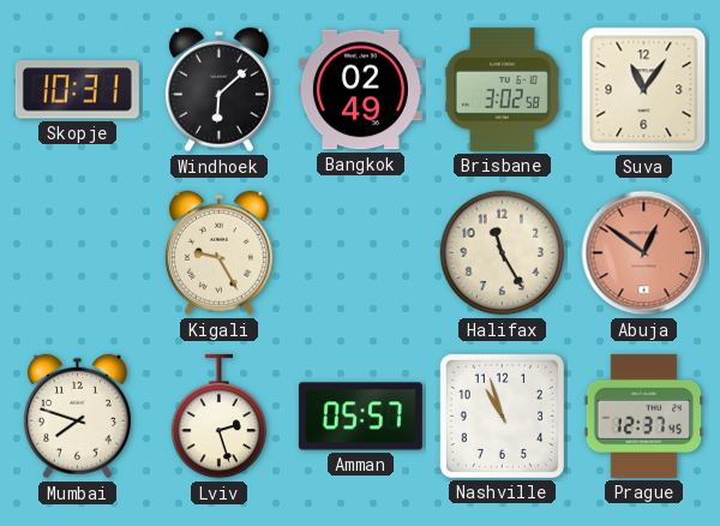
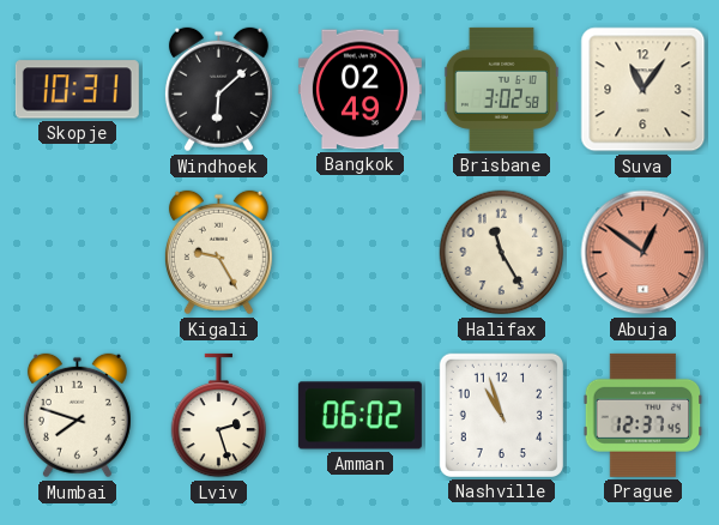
Amman: 05:57 -> 06:02
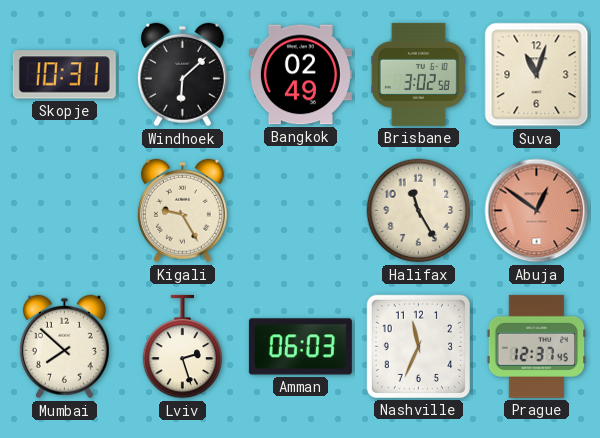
Suva: 11:06 -> 11:03
Mumbai: 7:48 -> 7:52
Amman: 06:02 -> 06:03
Nashville: 10:57 -> 11:34
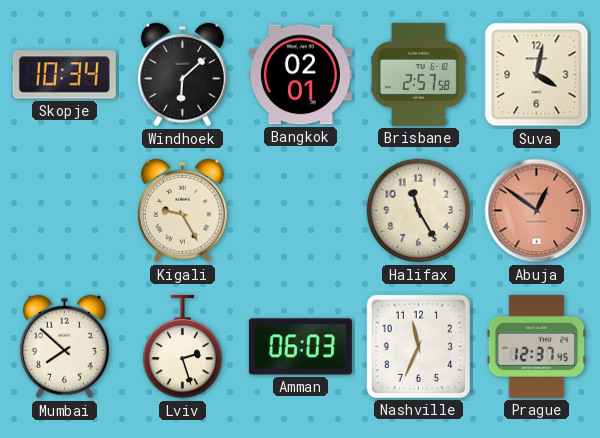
Skopje: 10:31 -> 10:34
Bangkok: 02:49 -> 02:01
Brisbane: 3:02 -> 2:57
Suva: 11:03 -> 4:02
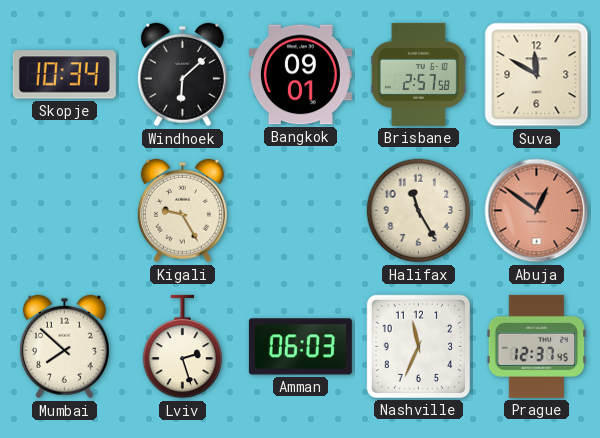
Bangkok: 02:01 -> 09:01
Suva: 4:02 -> 11:50
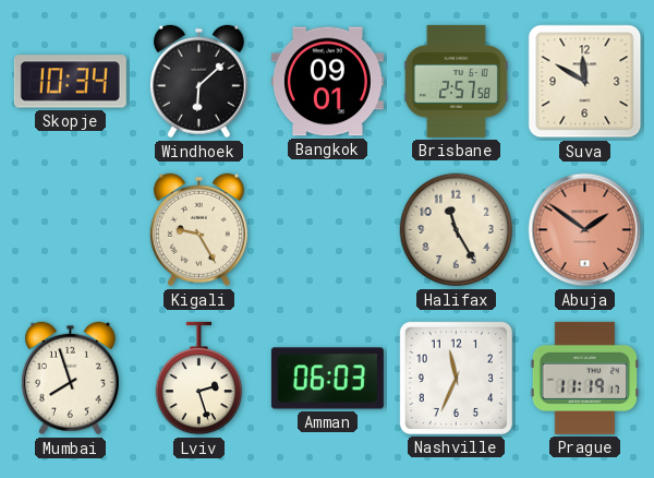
Abuja: 12:51 -> 1:51
Mumbai: 7:52 -> 7:57
Prague: 12:37 -> 11:19
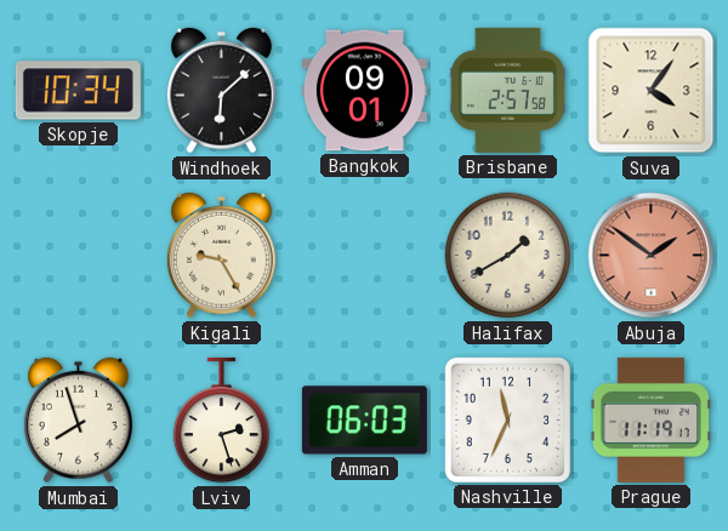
Suva: 11:50 -> 4:06
Halifax: 11:25 -> 1:40
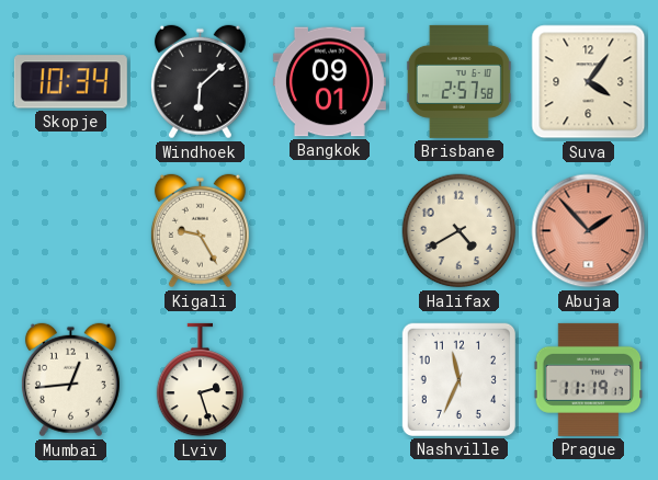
Halifax: 1:40 -> 4:40
Abuja: 1:51 -> 1:53
Mumbai: 7:57 -> 12:44
Amman: 06:03 -> none
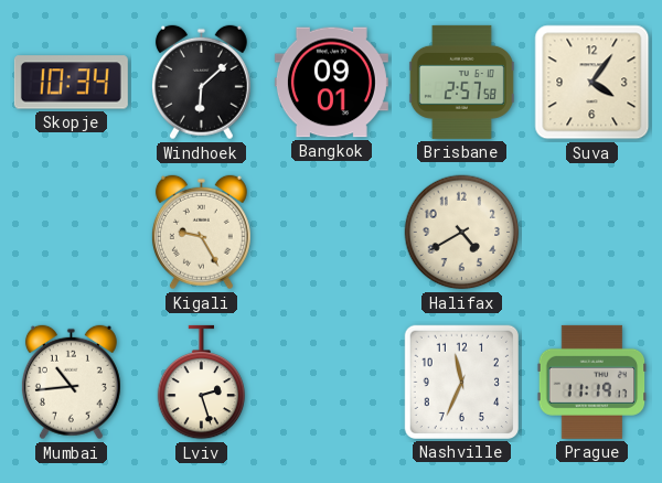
Abuja: 1:53 -> none
Mumbai: 12:44 -> 10:44
